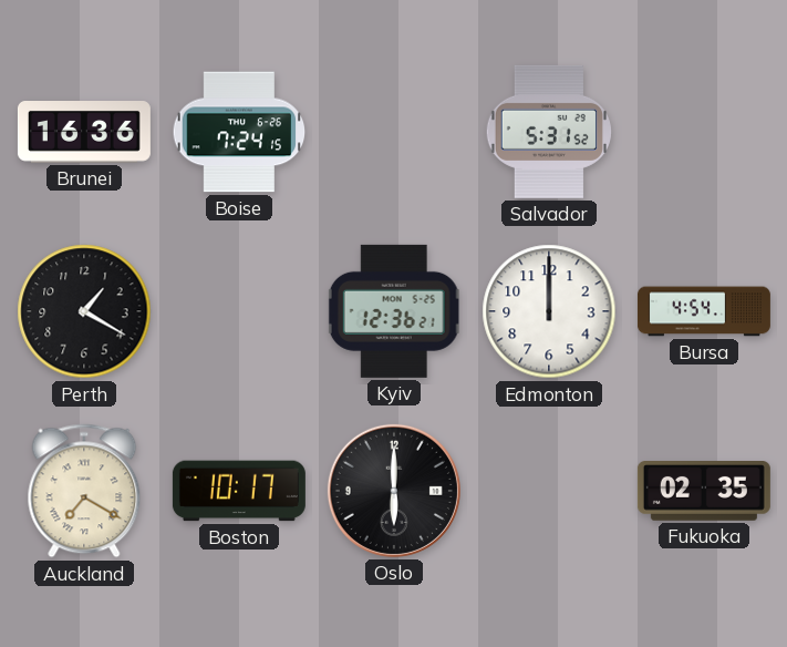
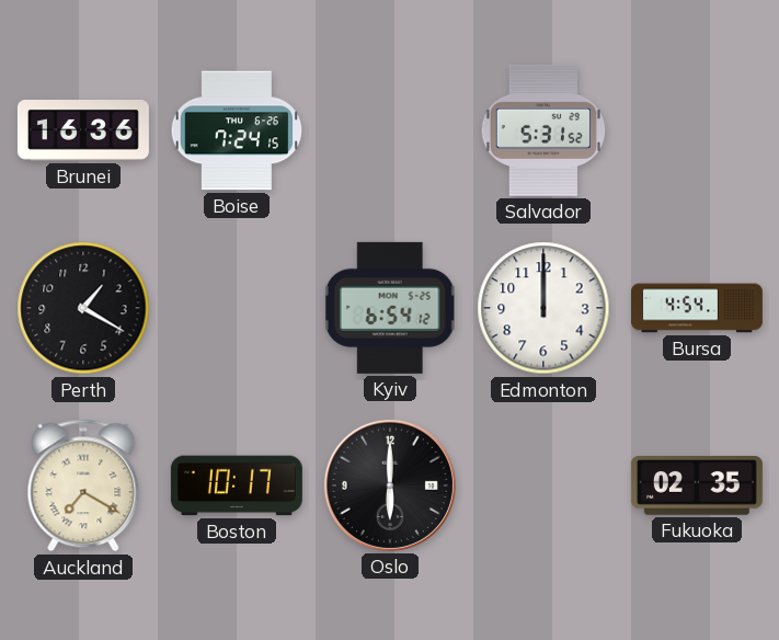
Kyiv: 12:36 -> 6:54
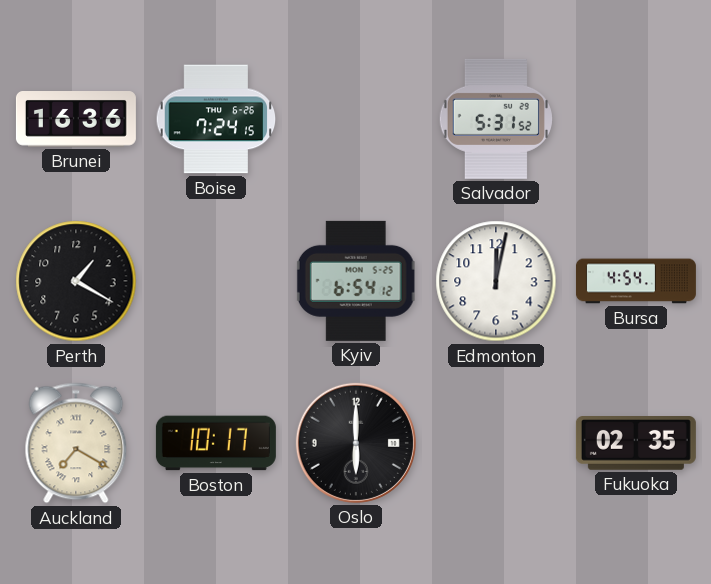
Edmonton: 12:00 -> 12:02
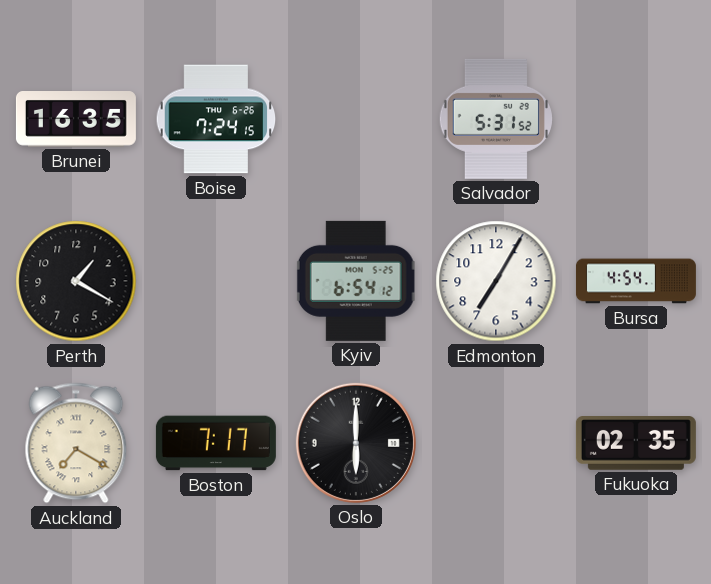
Brunei: 16:36 -> 16:35
Edmonton: 12:02 -> 7:05
Boston: 10:17 -> 7:17
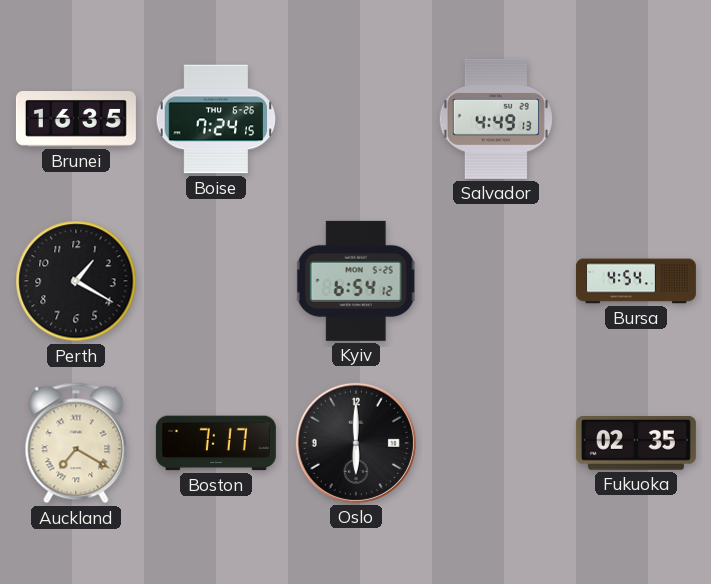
Salvador: 5:31 -> 4:49
Edmonton: 7:05 -> none
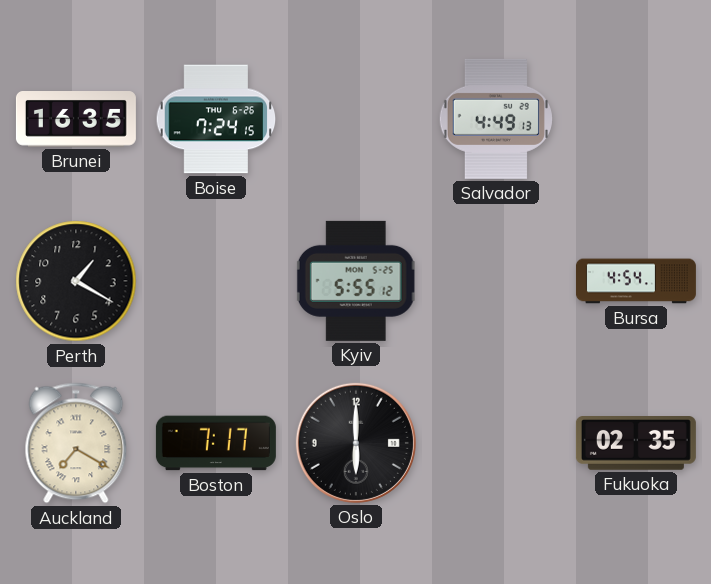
Kyiv: 6:54 -> 5:55
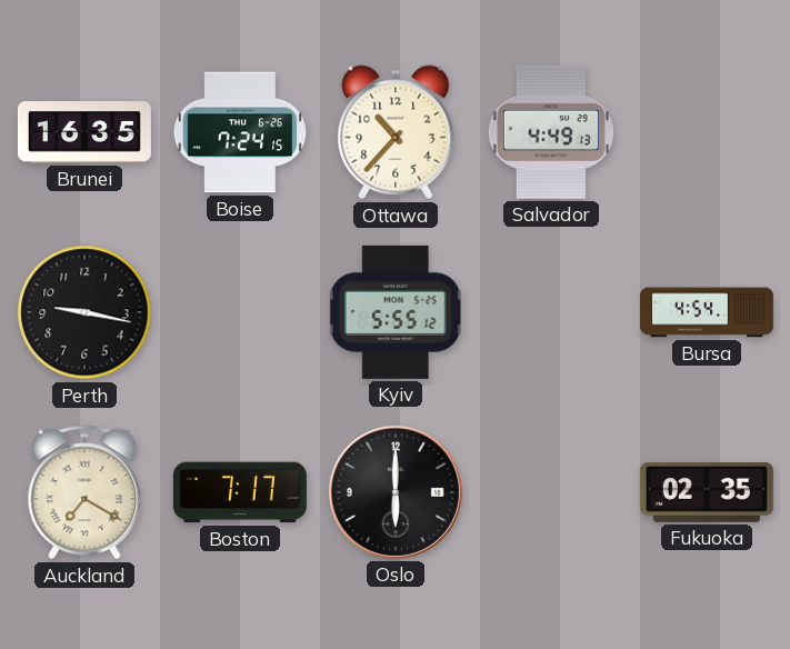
Ottawa: none -> 10:37
Perth: 1:20 -> 9:17
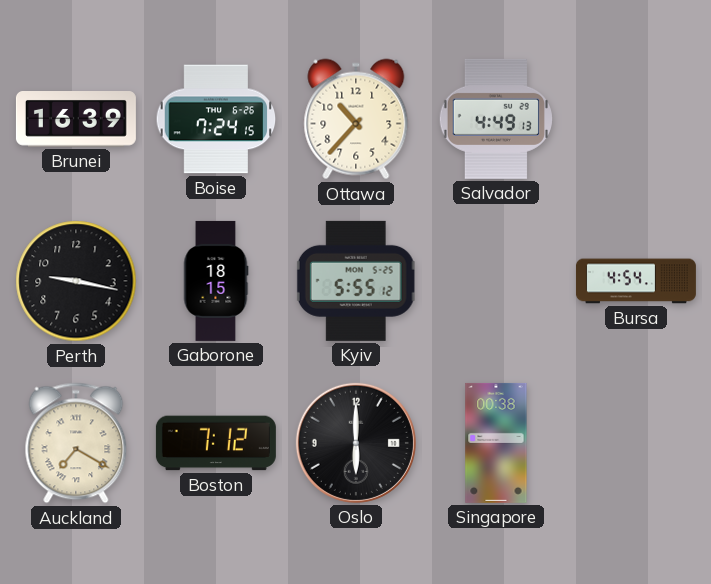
Brunei: 16:35 -> 16:39
Gaborone: none -> 18:15
Boston: 7:17 -> 7:12
Singapore: none -> 00:38
Fukuoka: 02:35 -> none
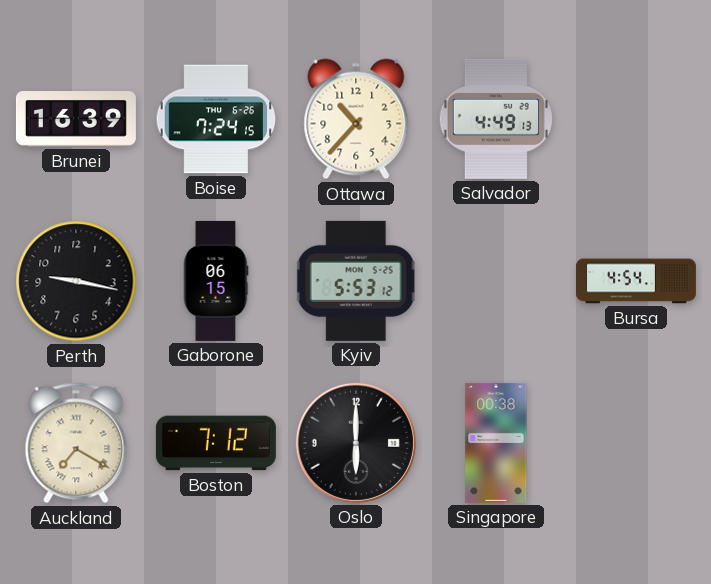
Gaborone: 18:15 -> 06:15
Kyiv: 5:55 -> 5:53
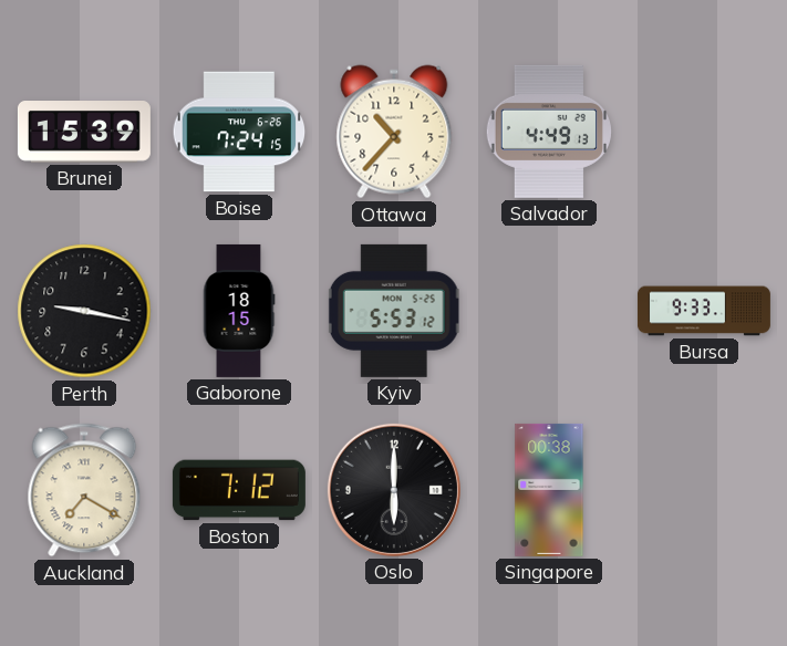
Brunei: 16:39 -> 15:39
Gaborone: 06:15 -> 18:15
Bursa: 4:54 -> 9:33
